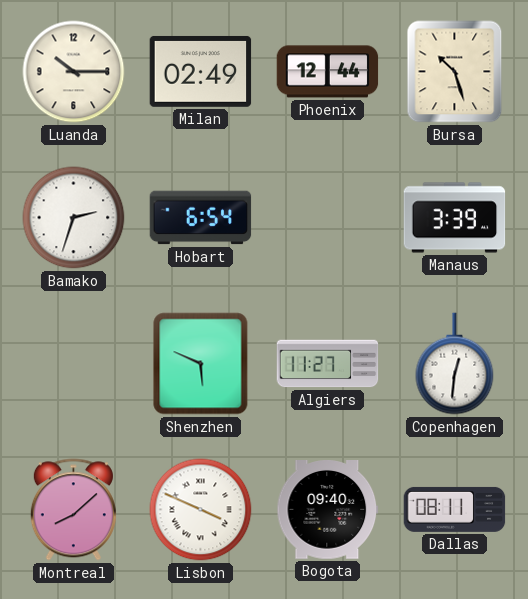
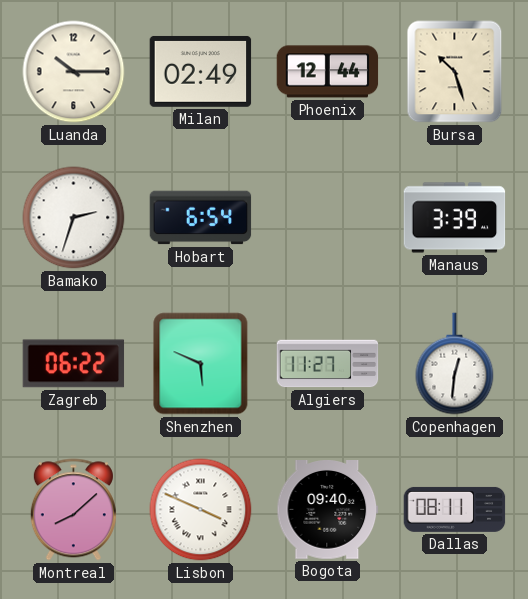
Zagreb: none -> 06:22
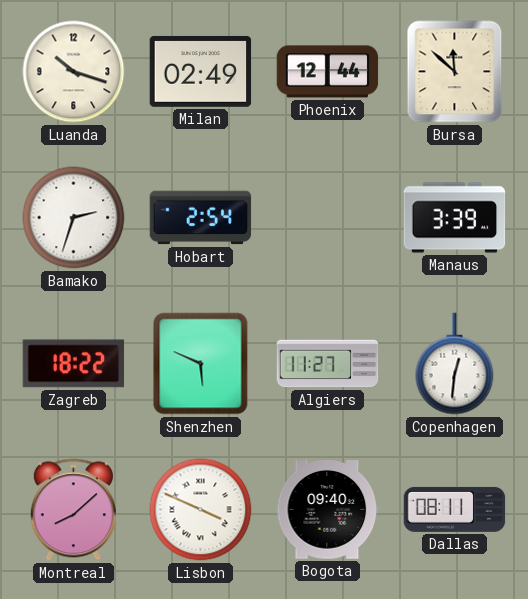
Luanda: 10:15 -> 10:18
Bursa: 10:27 -> 11:52
Hobart: 6:54 -> 2:54
Zagreb: 06:22 -> 18:22
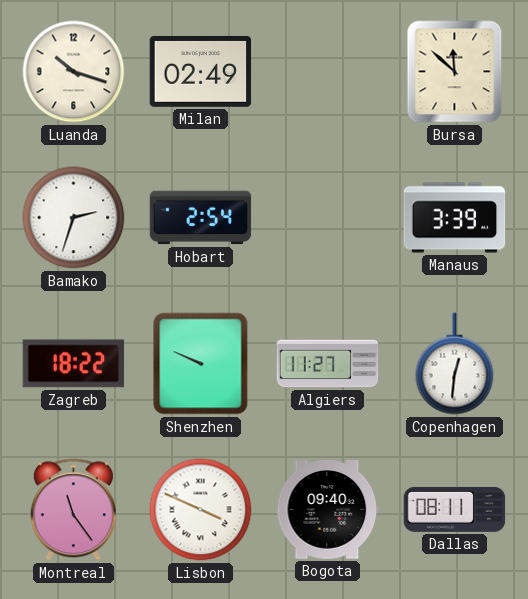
Phoenix: 12:44 -> none
Shenzhen: 5:49 -> 9:49
Montreal: 8:08 -> 11:24
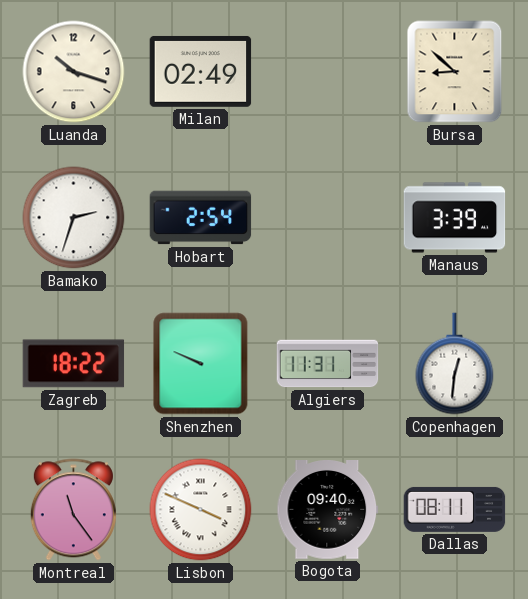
Bursa: 11:52 -> 8:52
Algiers: 11:27 -> 11:31
